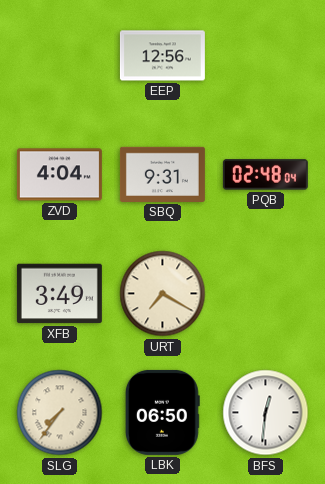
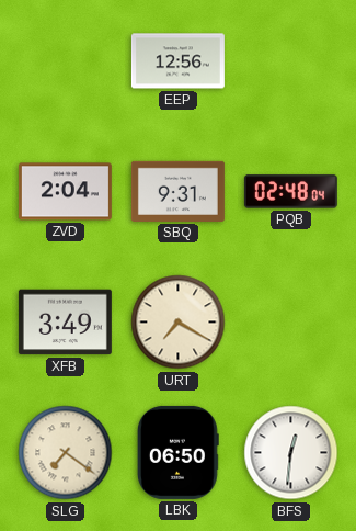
ZVD: 4:04 -> 2:04
SLG: 7:36 -> 7:21
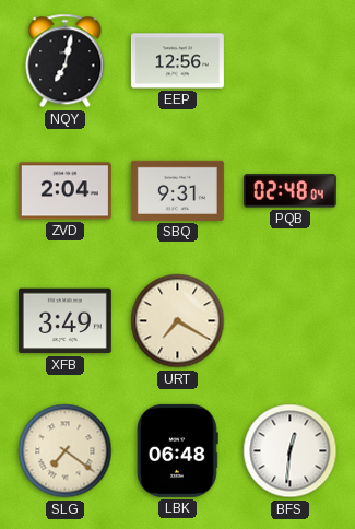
NQY: none -> 7:02
LBK: 06:50 -> 06:48
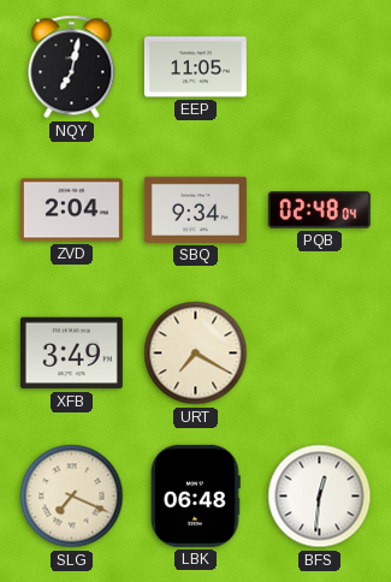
EEP: 12:56 -> 11:05
SBQ: 9:31 -> 9:34
SLG: 7:21 -> 7:19
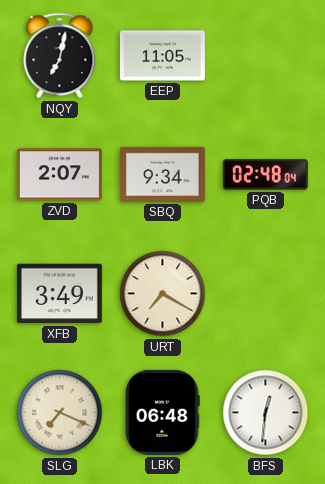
ZVD: 2:04 -> 2:07
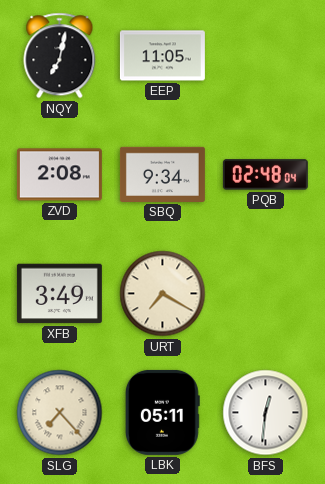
ZVD: 2:07 -> 2:08
SLG: 7:19 -> 7:23
LBK: 06:48 -> 05:11
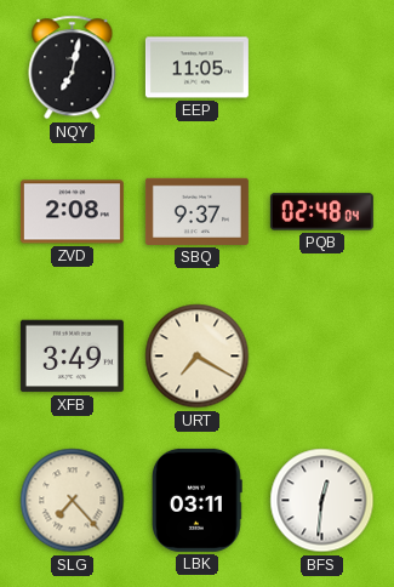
SBQ: 9:34 -> 9:37
LBK: 05:11 -> 03:11
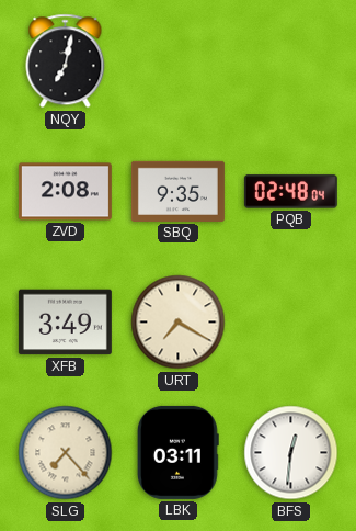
EEP: 11:05 -> none
SBQ: 9:37 -> 9:35
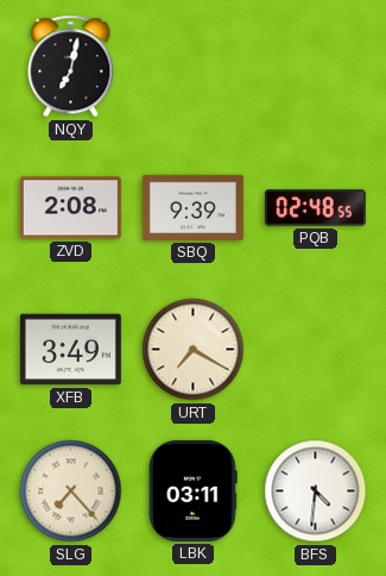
SBQ: 9:35 -> 9:39
PQB: 02:48:04 -> 02:48:55
BFS: 12:31 -> 4:31
